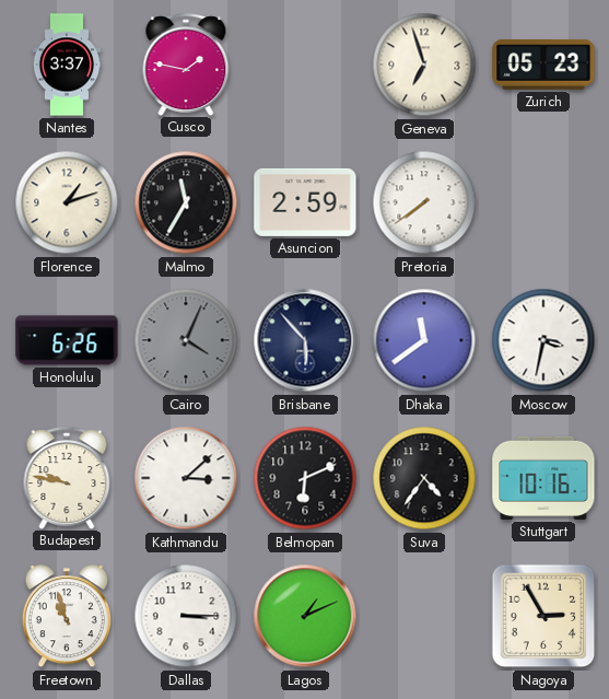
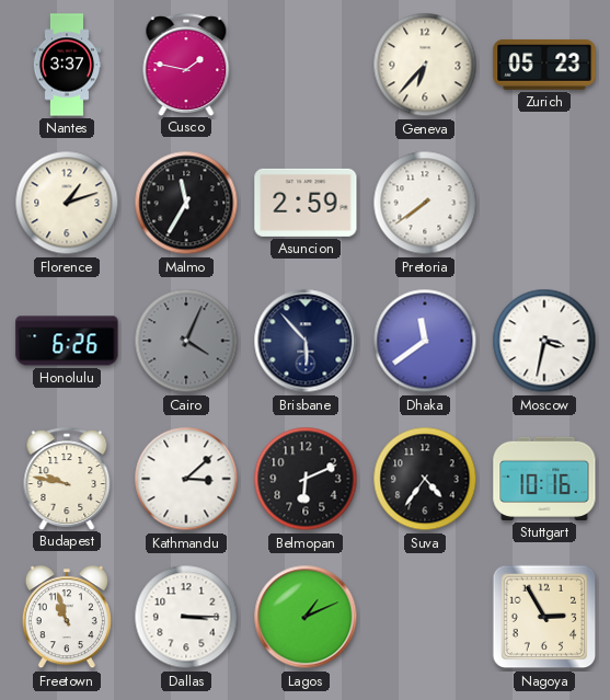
Geneva: 6:57 -> 6:37
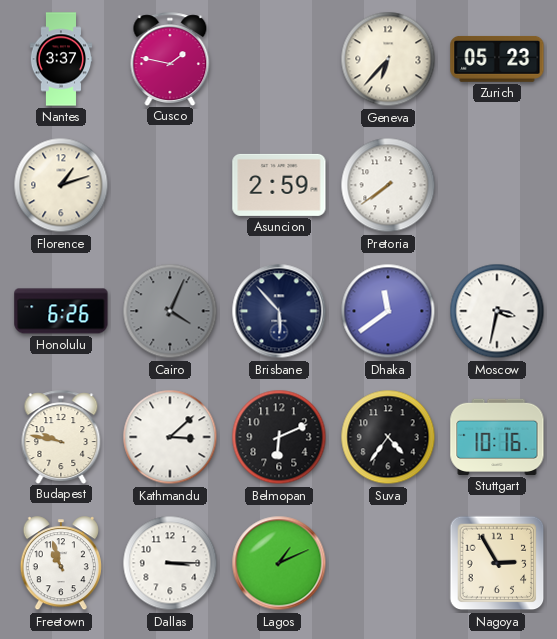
Malmo: 11:35 -> none
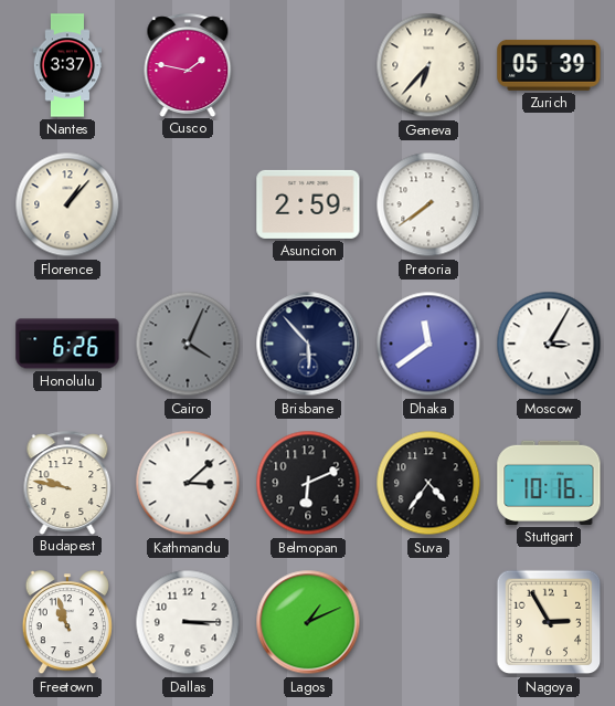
Zurich: 05:23 -> 05:39
Florence: 1:12 -> 1:07
Moscow: 3:32 -> 3:05
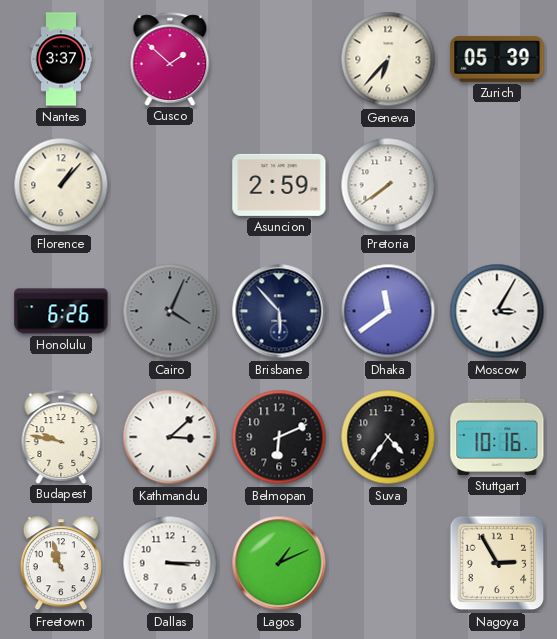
Cusco: 1:47 -> 1:52
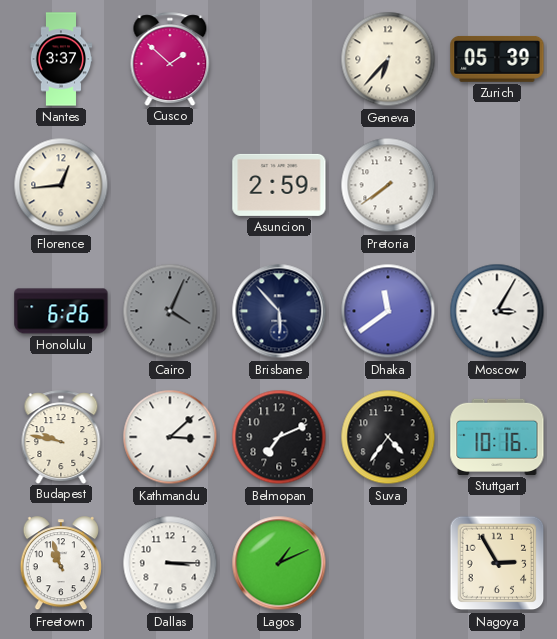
Florence: 1:07 -> 12:44
Belmopan: 6:11 -> 7:11
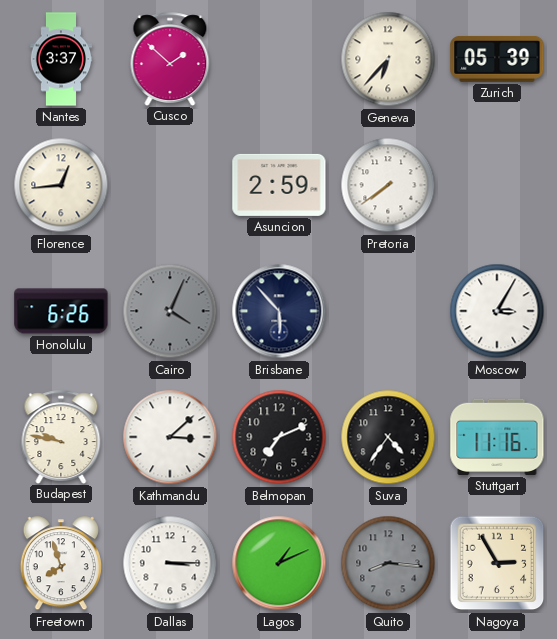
Dhaka: 11:39 -> none
Stuttgart: 10:16 -> 11:16
Freetown: 10:57 -> 7:57
Quito: none -> 8:16
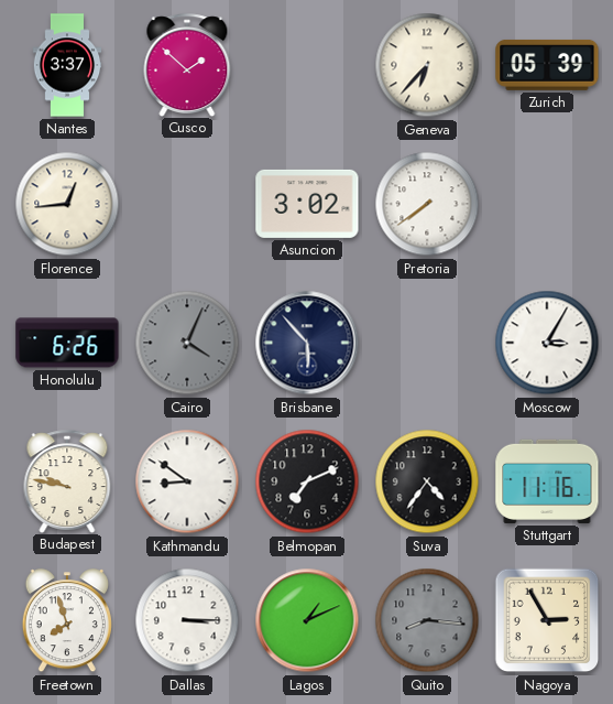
Asuncion: 2:59 -> 3:02
Kathmandu: 3:08 -> 8:51
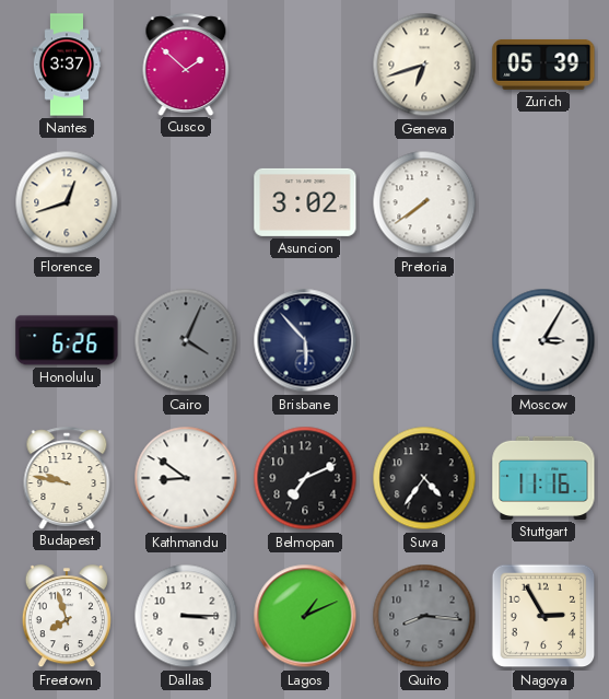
Geneva: 6:37 -> 6:42
Florence: 12:44 -> 12:42
